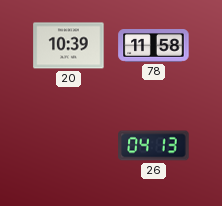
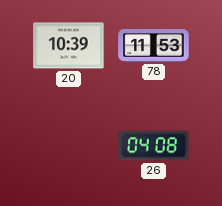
78: 11:58 -> 11:53
26: 04:13 -> 04:08
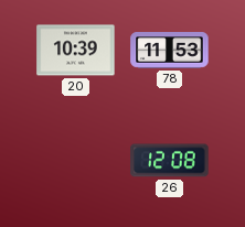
26: 04:08 -> 12:08
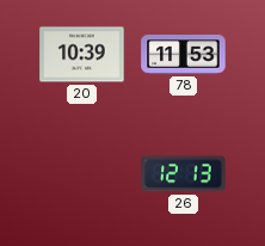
26: 12:08 -> 12:13
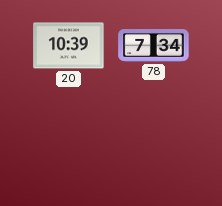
78: 11:53 -> 7:34
26: 12:13 -> none
